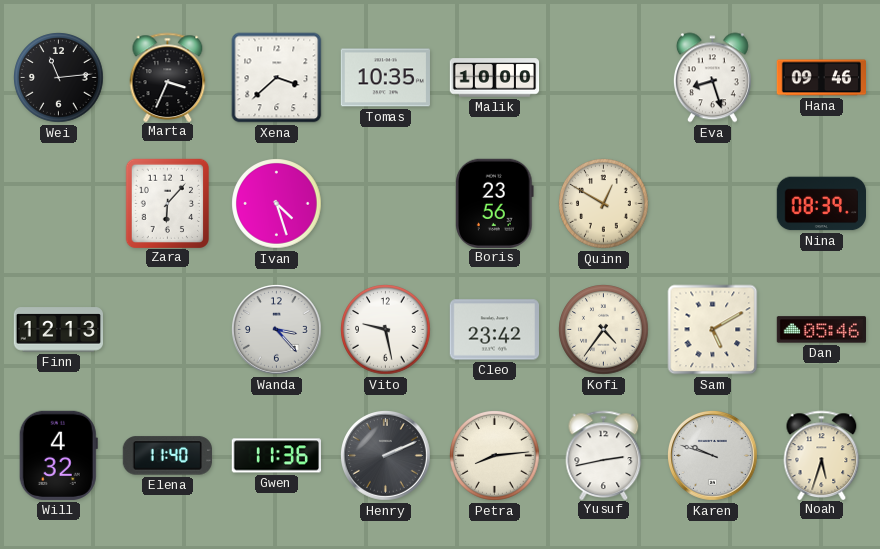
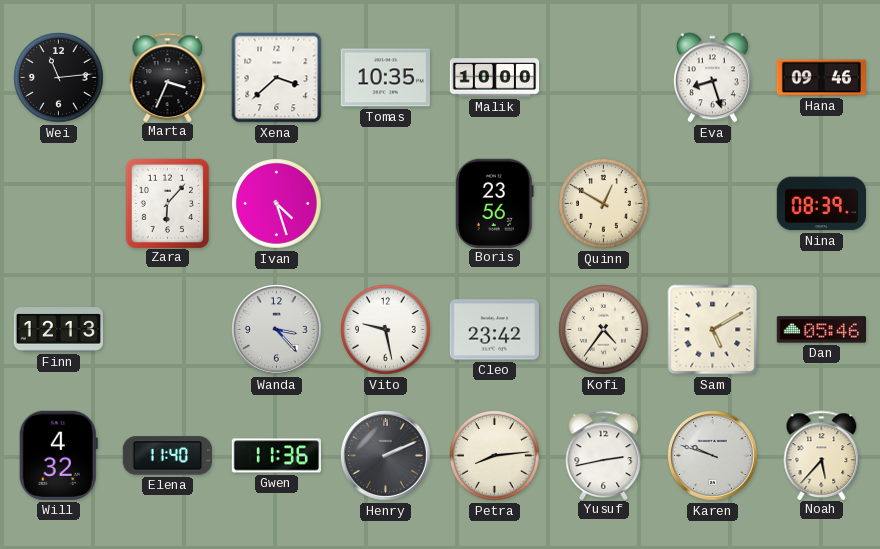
Noah: 5:33 -> 5:37
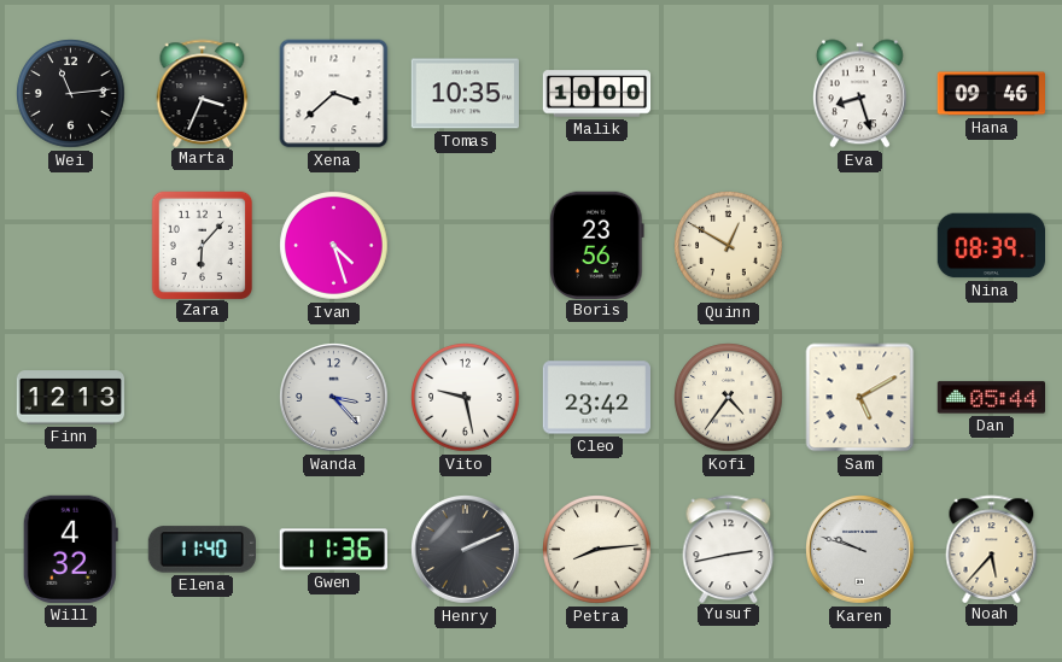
Dan: 05:46 -> 05:44
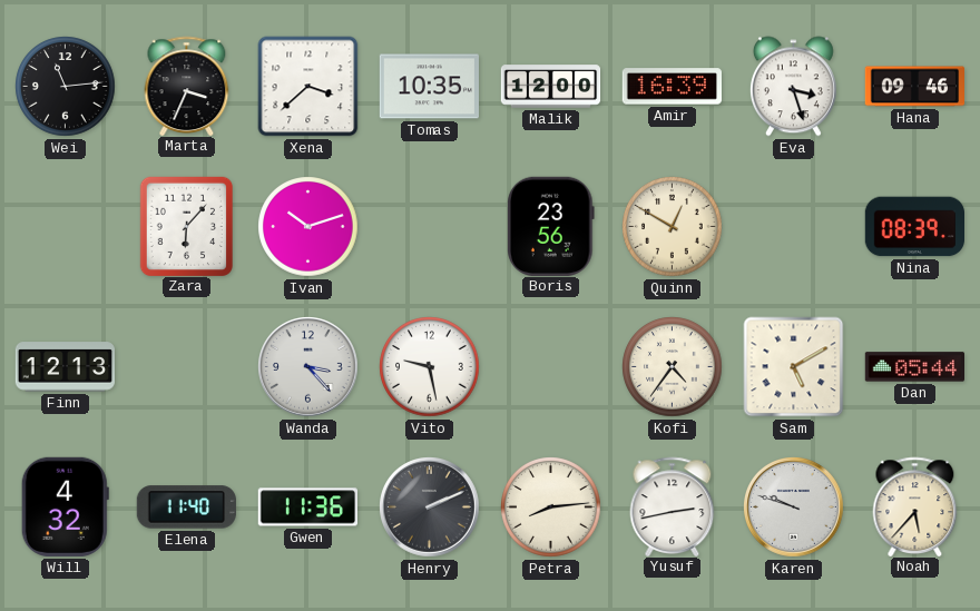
Malik: 10:00 -> 12:00
Amir: none -> 16:39
Eva: 8:27 -> 3:27
Ivan: 4:27 -> 10:12
Cleo: 23:42 -> none
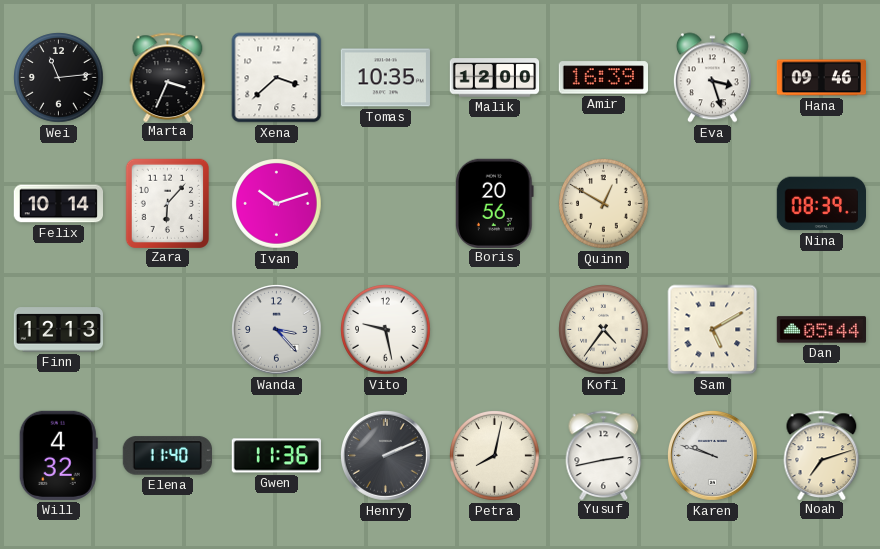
Felix: none -> 10:14
Boris: 23:56 -> 20:56
Petra: 8:14 -> 8:02
Noah: 5:37 -> 7:12
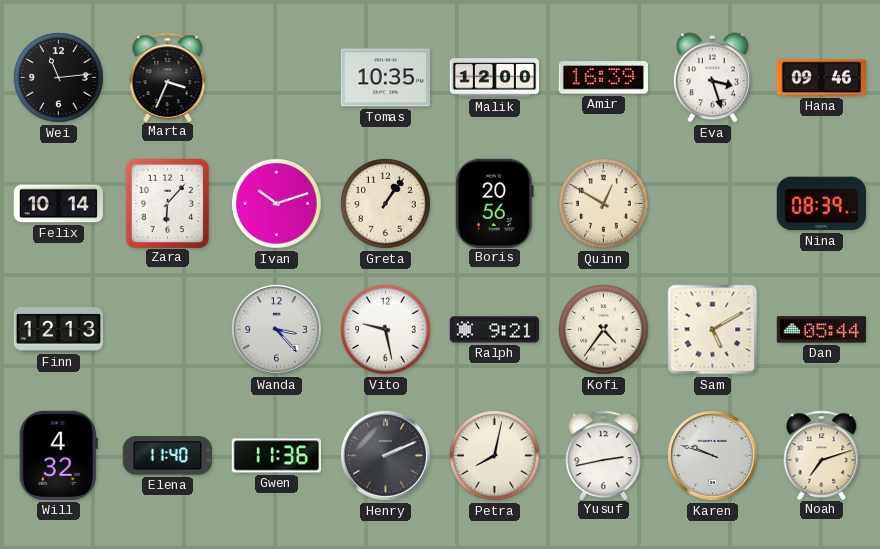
Xena: 3:38 -> none
Greta: none -> 1:06
Ralph: none -> 9:21
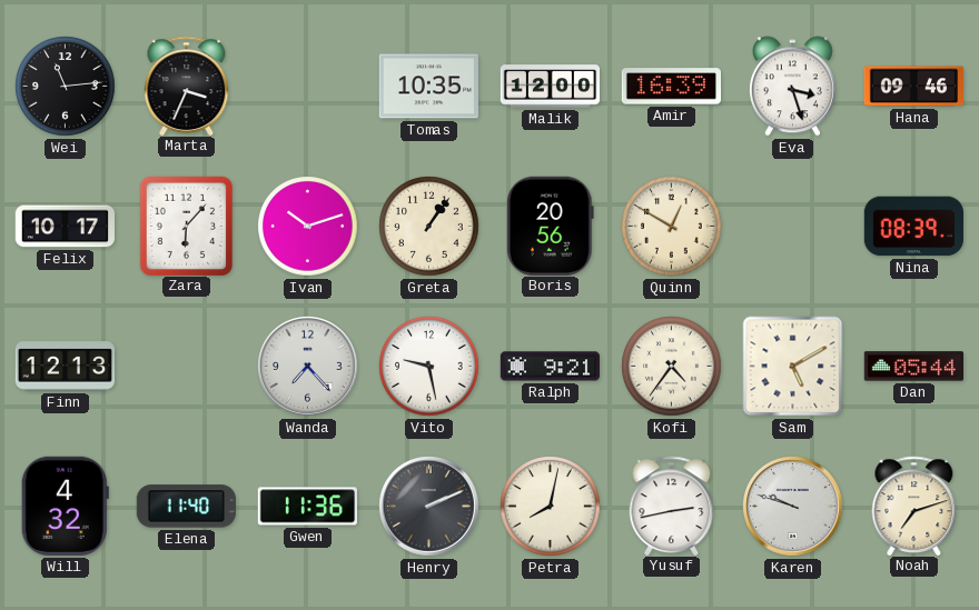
Felix: 10:14 -> 10:17
Wanda: 3:23 -> 7:23
